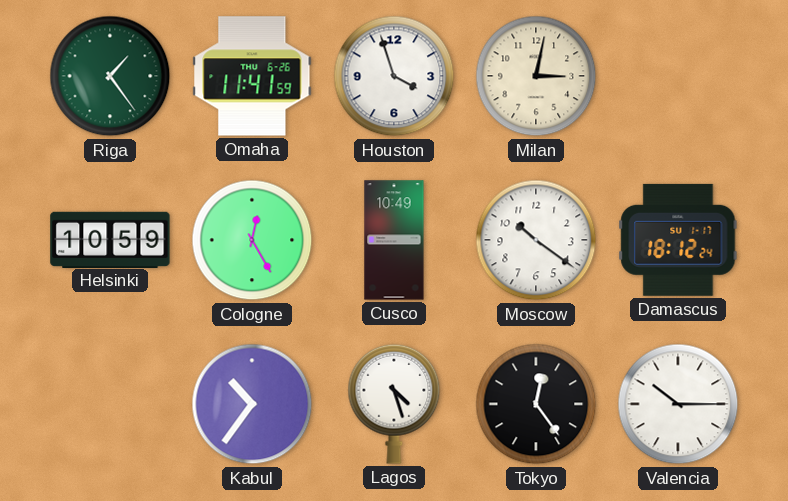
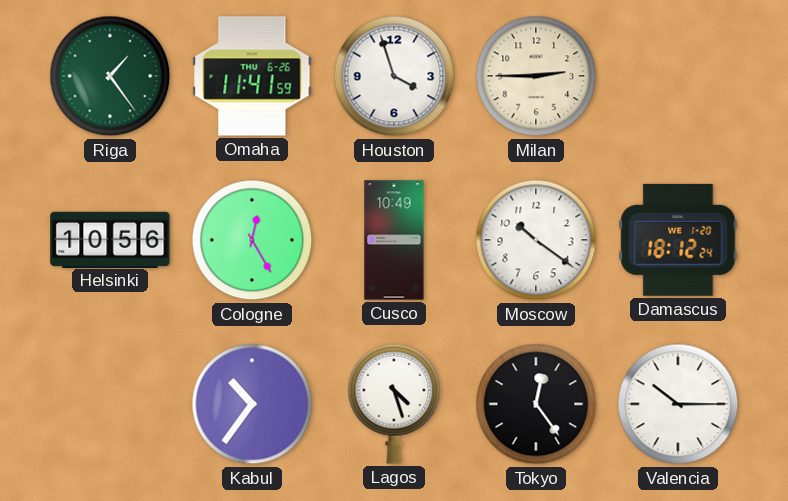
Milan: 3:02 -> 2:45
Helsinki: 10:59 -> 10:56
Damascus date: SU 1-17 -> WE 1-20
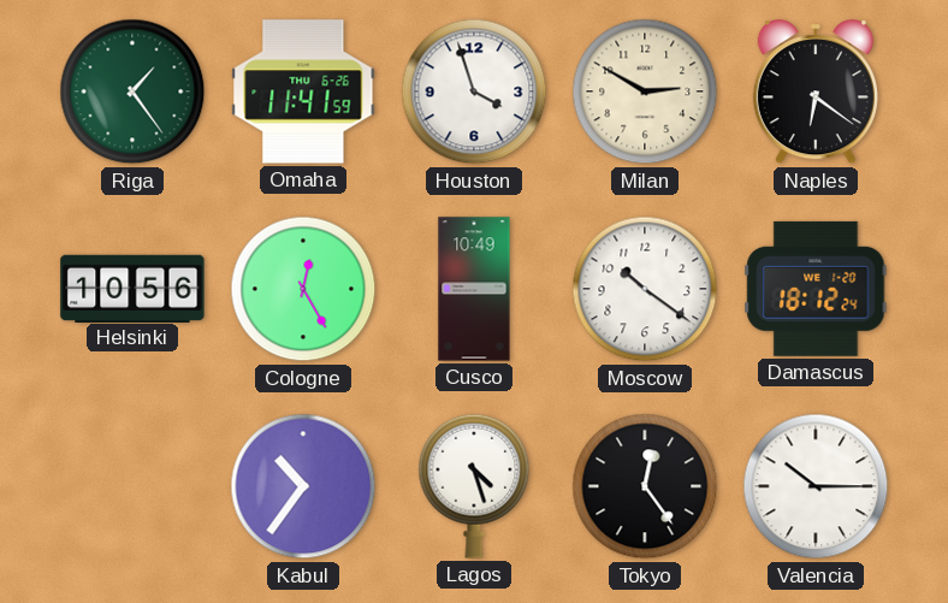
Milan: 2:45 -> 2:50
Naples: none -> 6:21
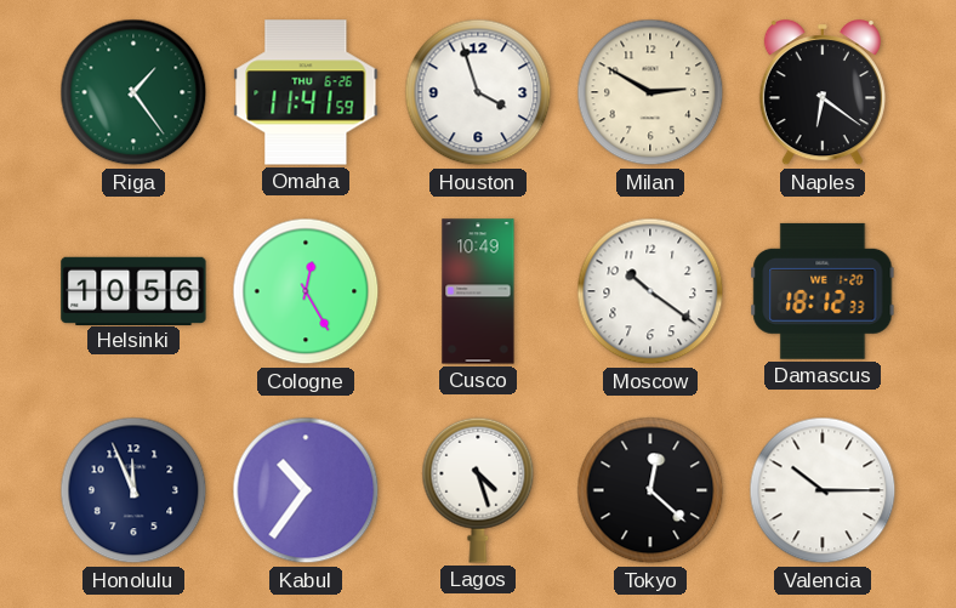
Damascus: 18:12:24 -> 18:12:33
Honolulu: none -> 11:56
Tokyo: 12:24 -> 12:22
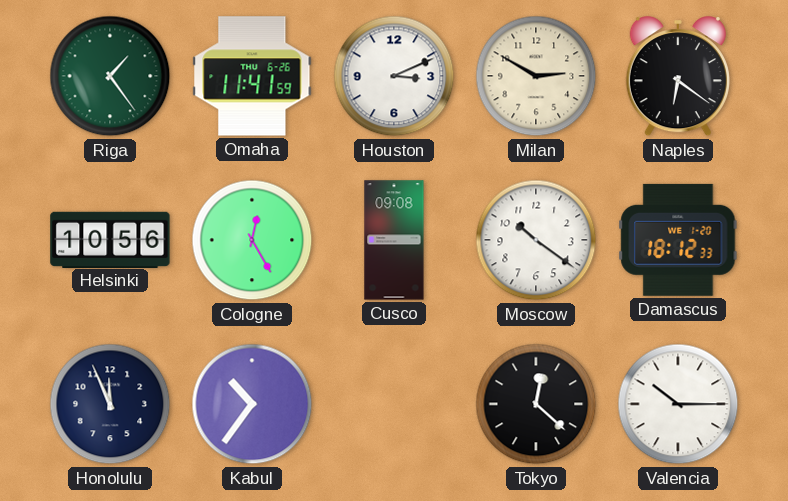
Houston: 3:57 -> 3:11
Cusco: 10:49 -> 09:08
Lagos: 4:27 -> none
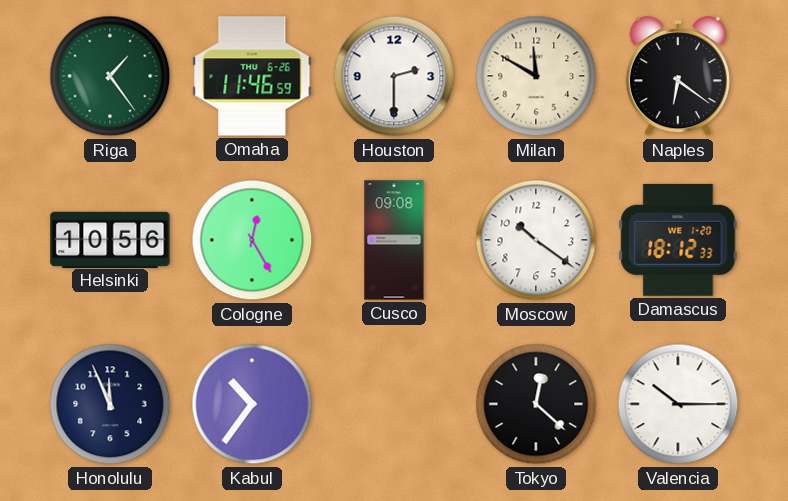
Omaha: 11:41 -> 11:46
Houston: 3:11 -> 2:30
Milan: 2:50 -> 11:50
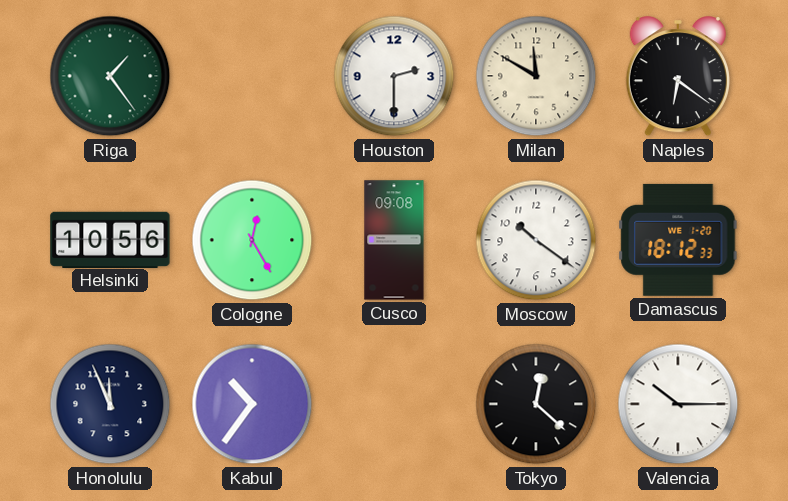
Omaha: 11:46 -> none
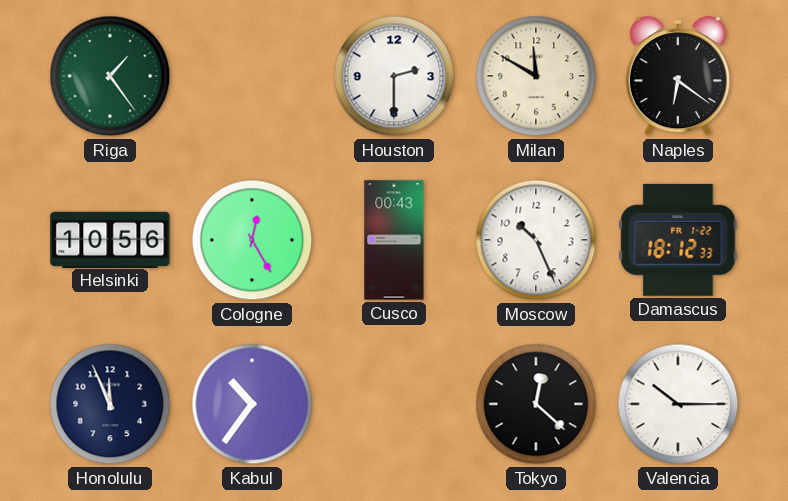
Cusco: 09:08 -> 00:43
Moscow: 10:21 -> 10:26
Damascus date: WE 1-20 -> FR 1-22
